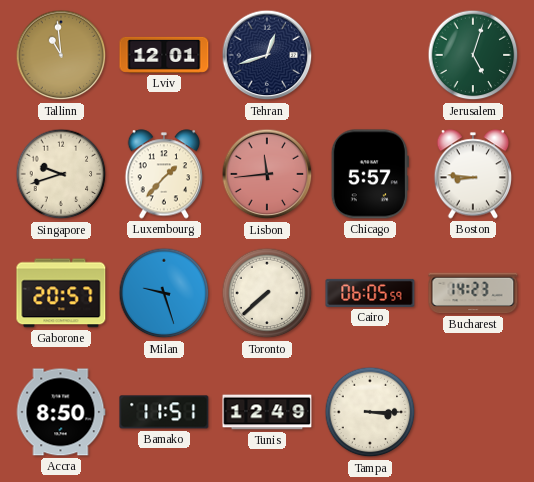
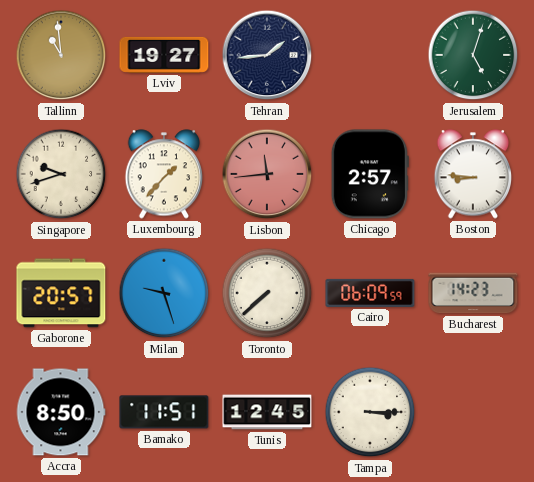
Lviv: 12:01 -> 19:27
Tehran: 12:42 -> 1:44
Chicago: 5:57 -> 2:57
Cairo: 06:05 -> 06:09
Tunis: 12:49 -> 12:45
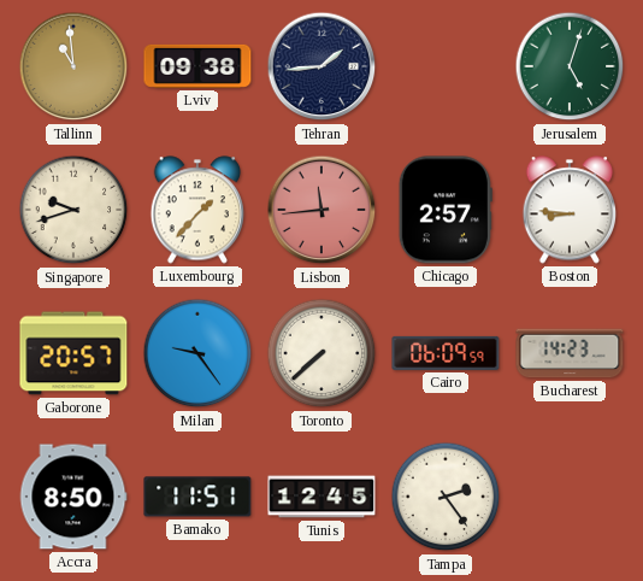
Lviv: 19:27 -> 09:38
Milan: 9:27 -> 9:24
Tampa: 3:15 -> 2:24
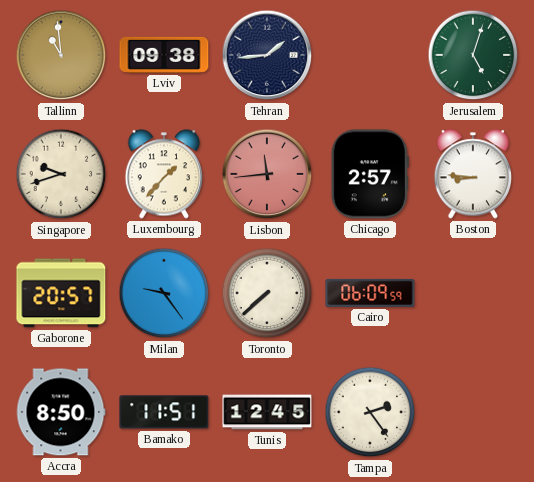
Bucharest: 14:23 -> none
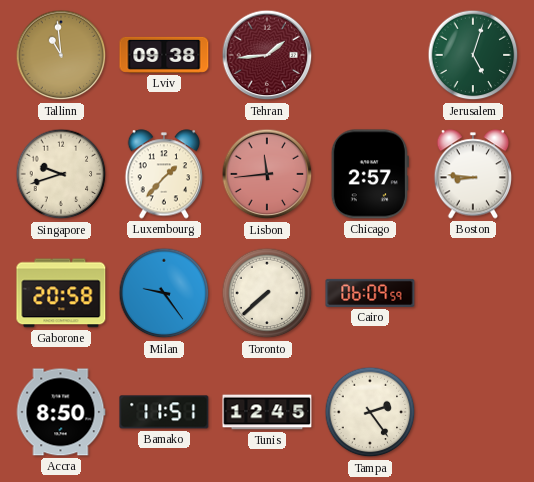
Tehran dial: navy -> burgundy
Gaborone: 20:57 -> 20:58
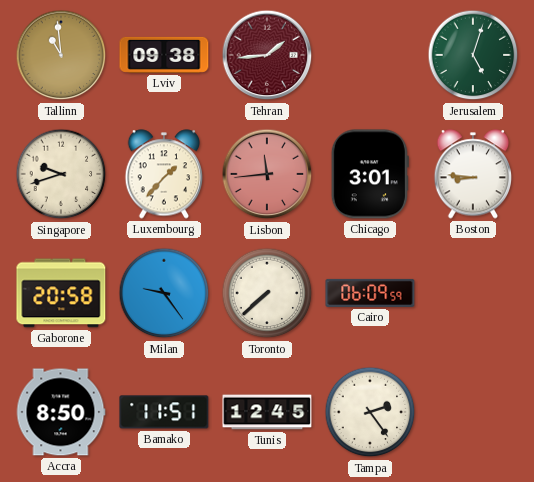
Chicago: 2:57 -> 3:01
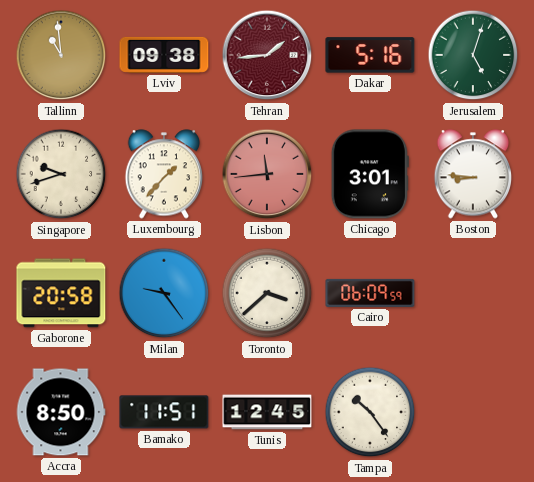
Dakar: none -> 5:16
Toronto: 7:38 -> 3:38
Tampa: 2:24 -> 10:24
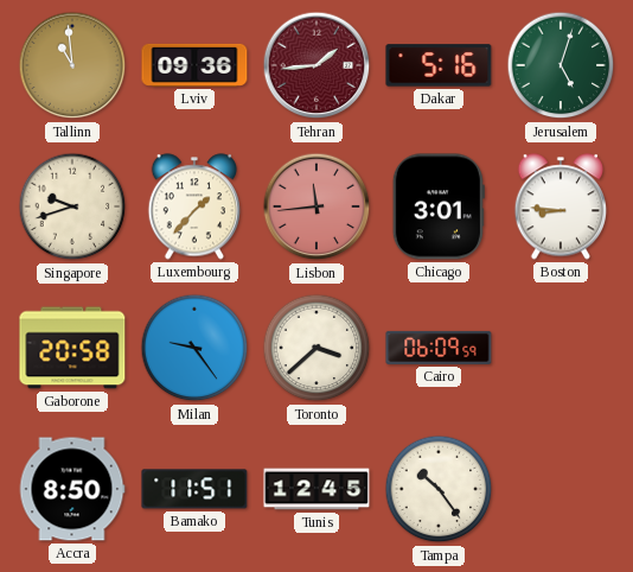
Lviv: 09:38 -> 09:36
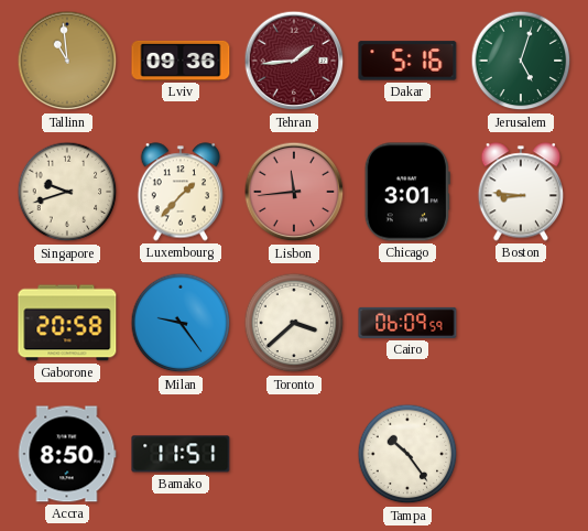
Tunis: 12:45 -> none
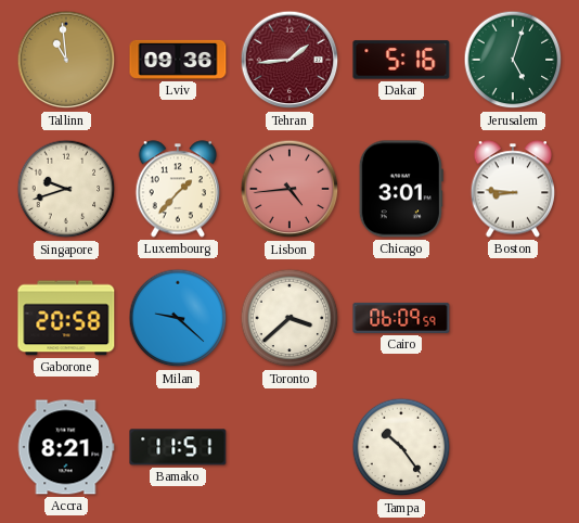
Lisbon: 11:44 -> 4:44
Milan: 9:24 -> 9:22
Accra: 8:50 -> 8:21
